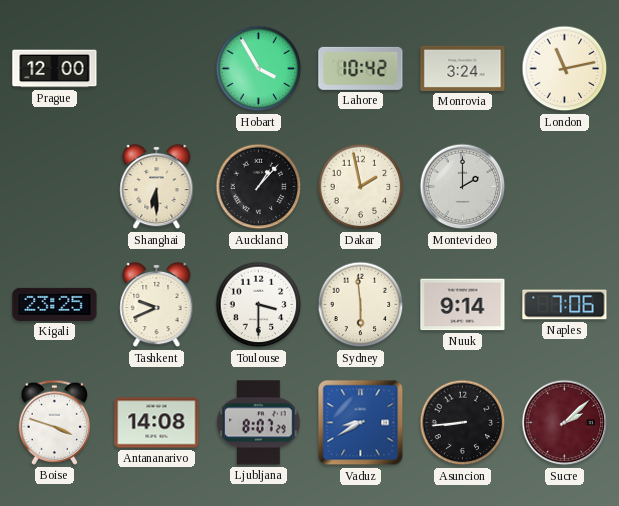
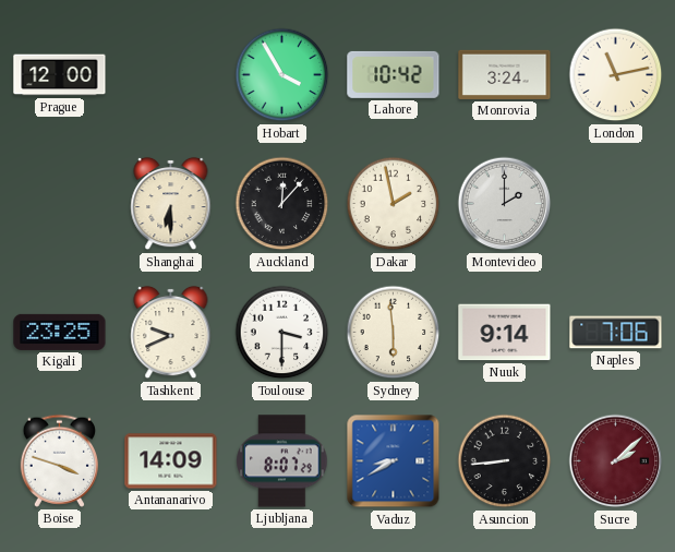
Auckland: 1:07 -> 12:07
Antananarivo: 14:08 -> 14:09
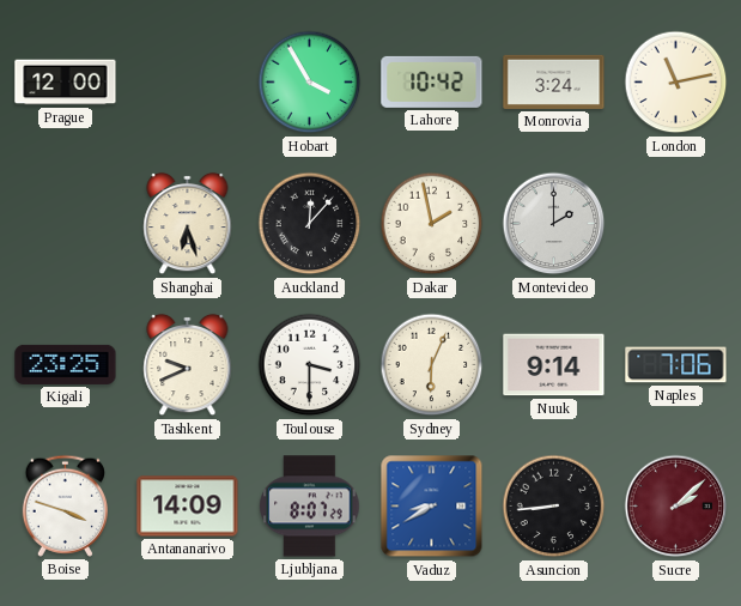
Shanghai: 6:30 -> 6:27
Sydney: 5:59 -> 6:04
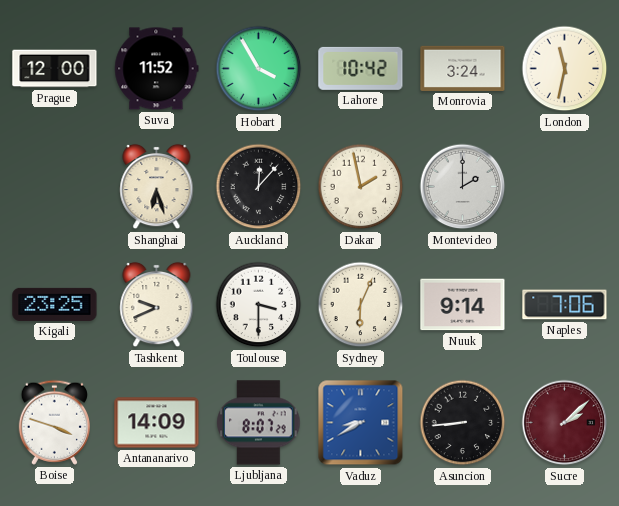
Suva: none -> 11:52
London: 11:13 -> 11:32
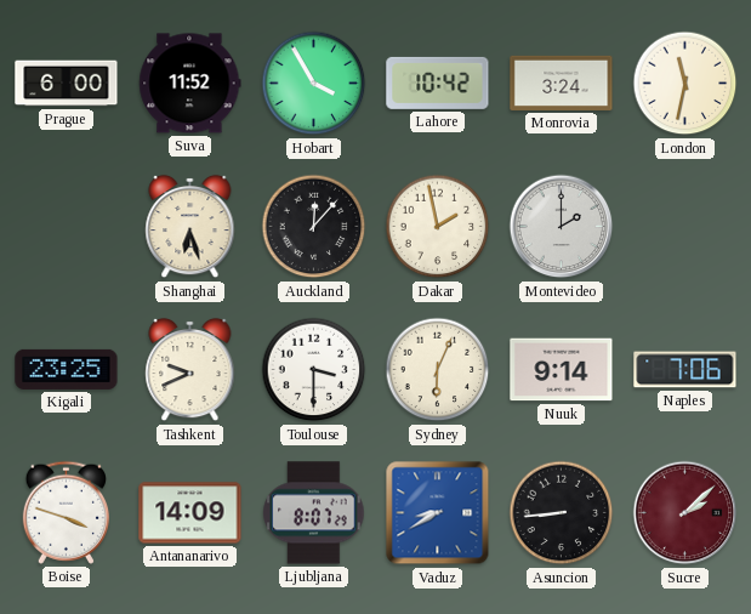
Prague: 12:00 -> 6:00
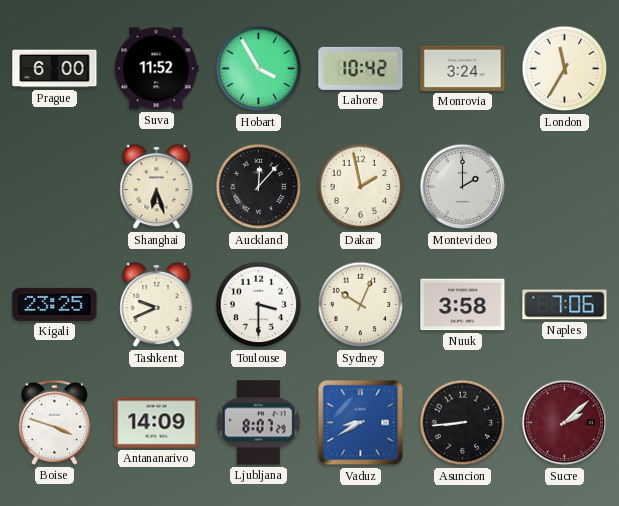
London: 11:32 -> 11:35
Sydney: 6:04 -> 10:04
Nuuk: 9:14 -> 3:58
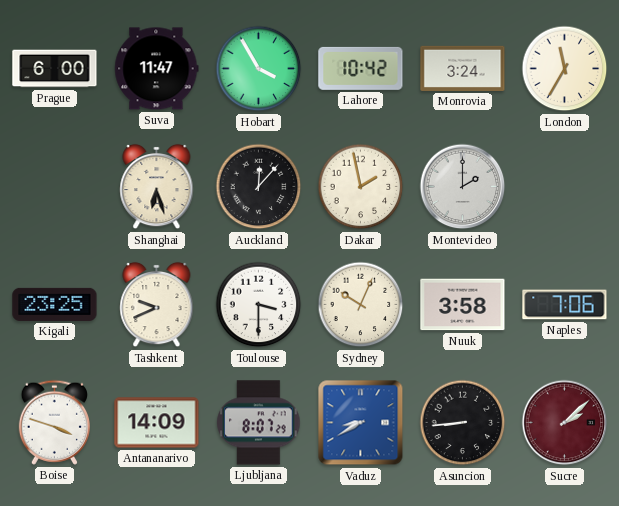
Suva: 11:52 -> 11:47
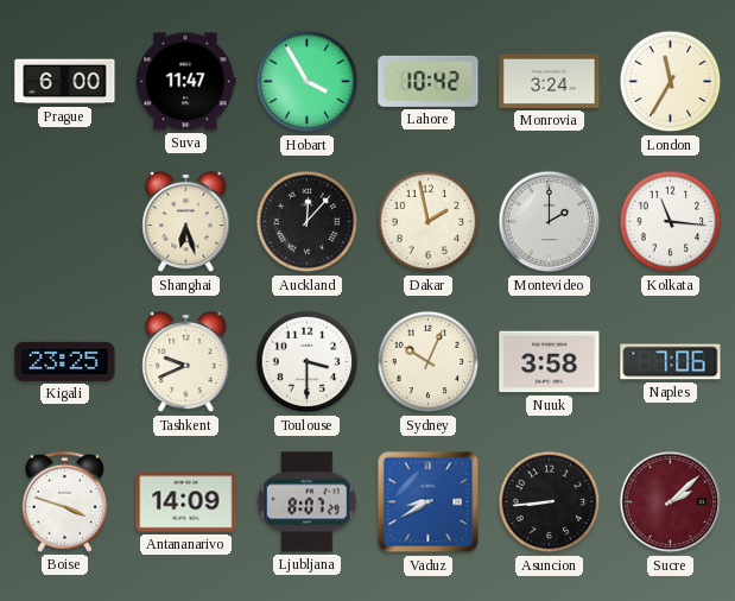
Kolkata: none -> 11:16
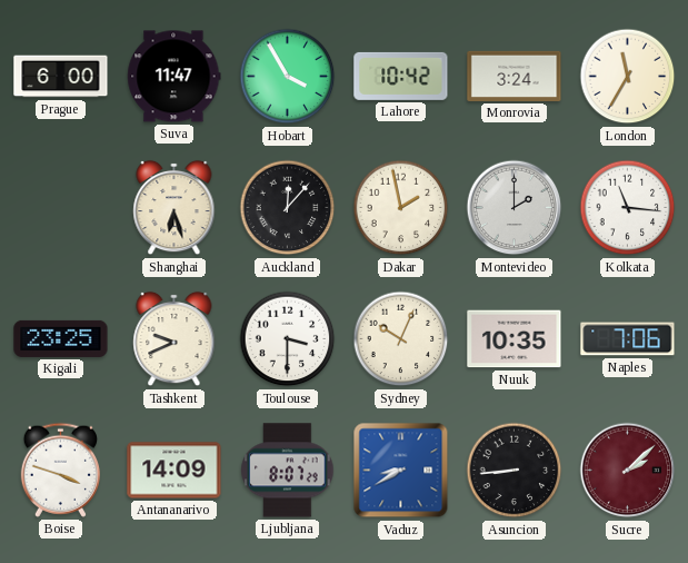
Nuuk: 3:58 -> 10:35
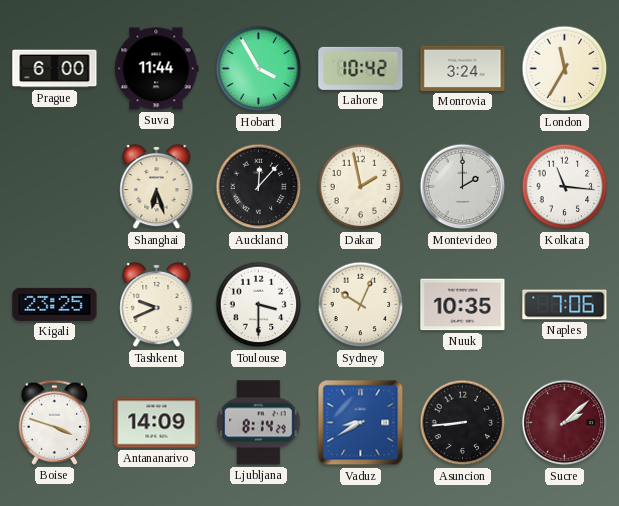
Suva: 11:47 -> 11:44
Ljubljana: 8:07 -> 8:14
